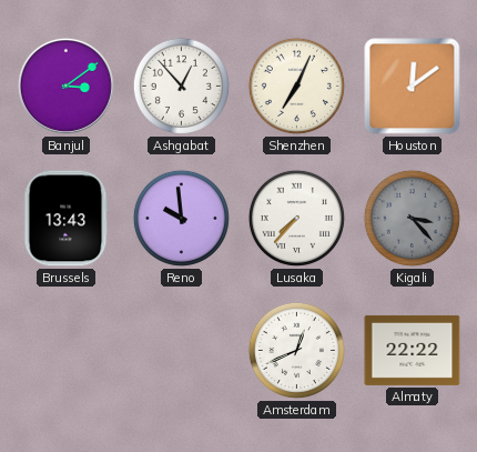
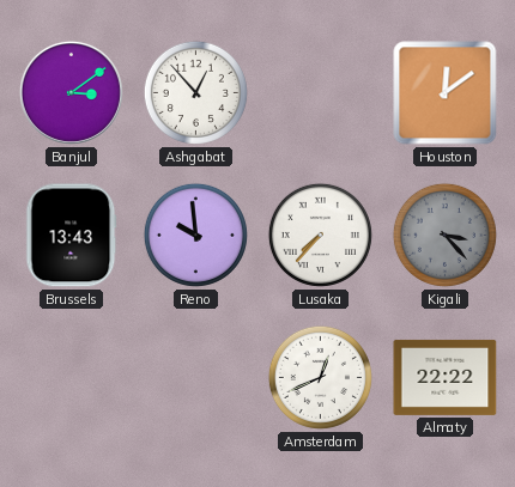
Shenzhen: 7:04 -> none
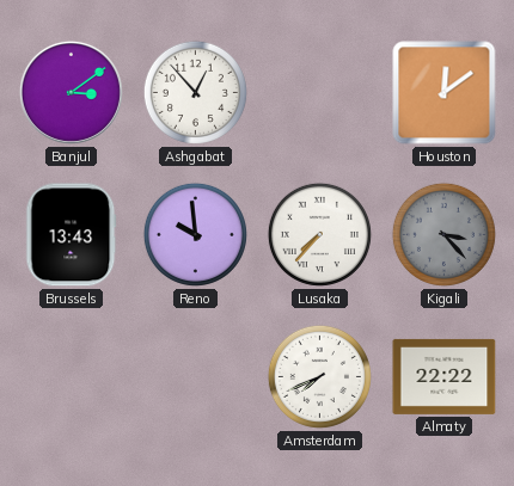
Amsterdam: 12:41 -> 7:41
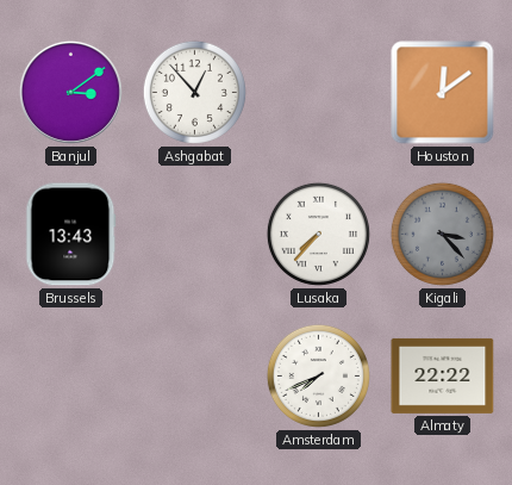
Reno: 9:59 -> none
